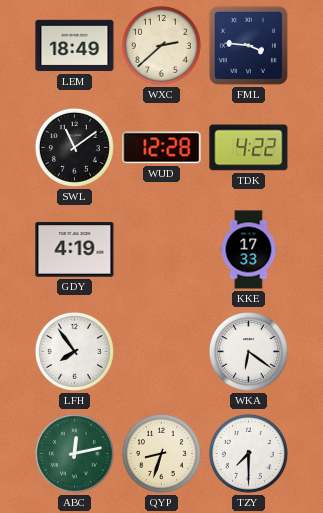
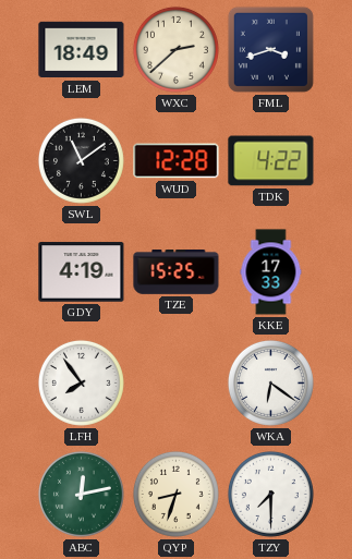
FML: 3:46 -> 3:42
TZE: none -> 15:25
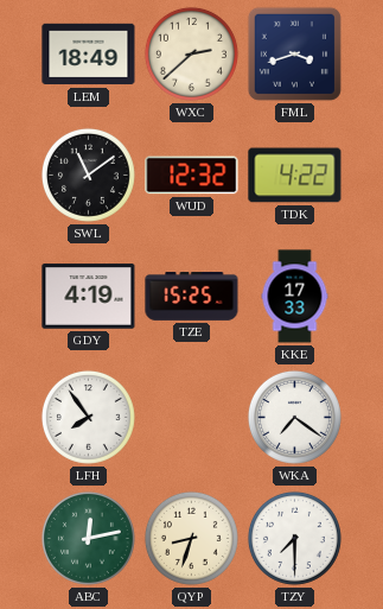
WUD: 12:28 -> 12:32
WKA: 6:21 -> 7:21
